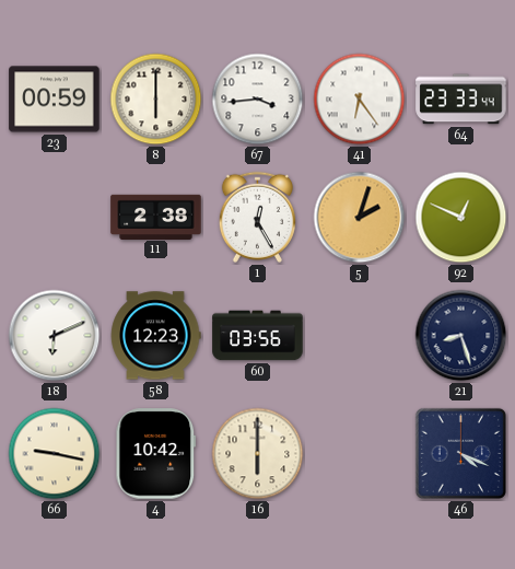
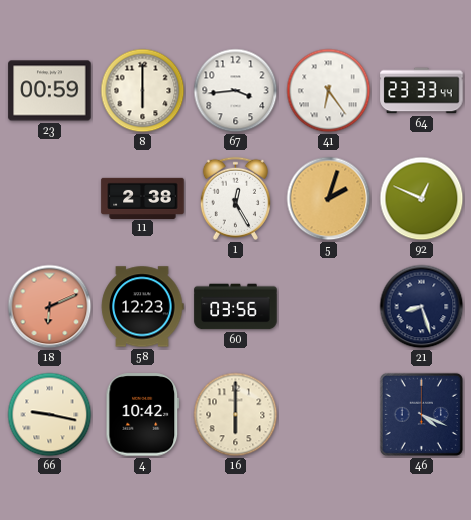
18 dial: white -> salmon
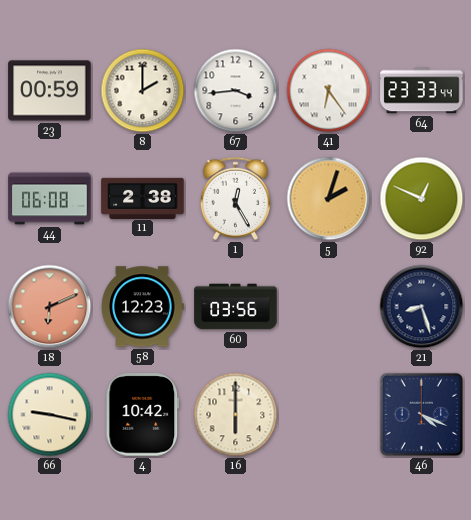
8: 6:00 -> 2:00
44: none -> 06:08
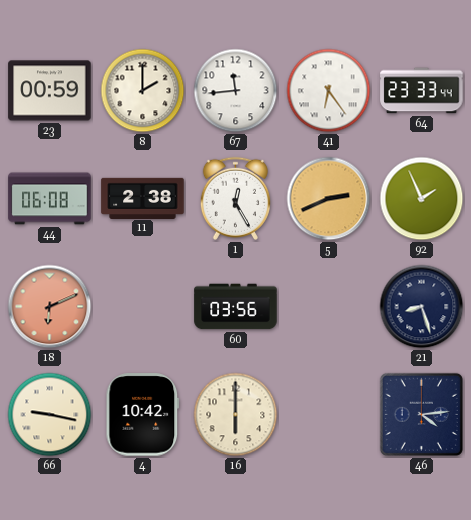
67: 3:44 -> 11:44
5: 2:03 -> 2:41
92: 12:49 -> 1:56
58: 12:23 -> none
46: 4:19 -> 4:14
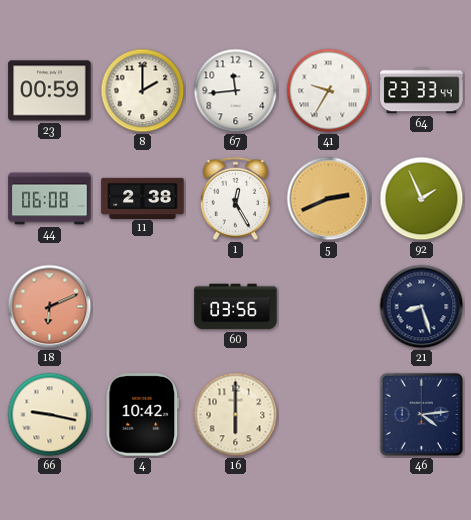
41: 6:24 -> 9:35
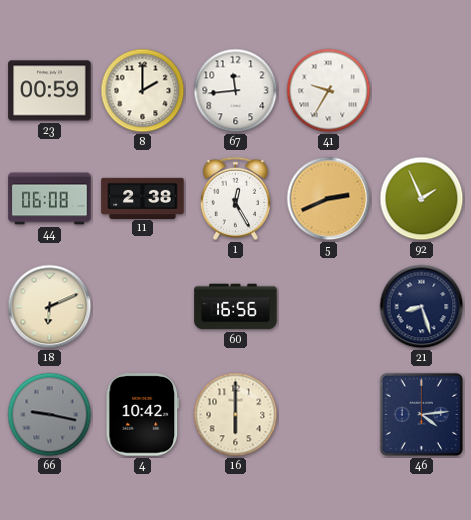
64: 23:33 -> none
18 dial: salmon -> cream
60: 03:56 -> 16:56
66 dial: cream -> grey
